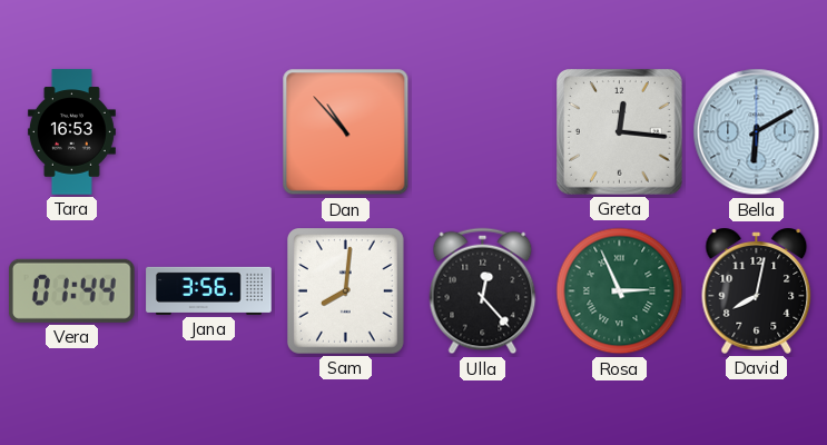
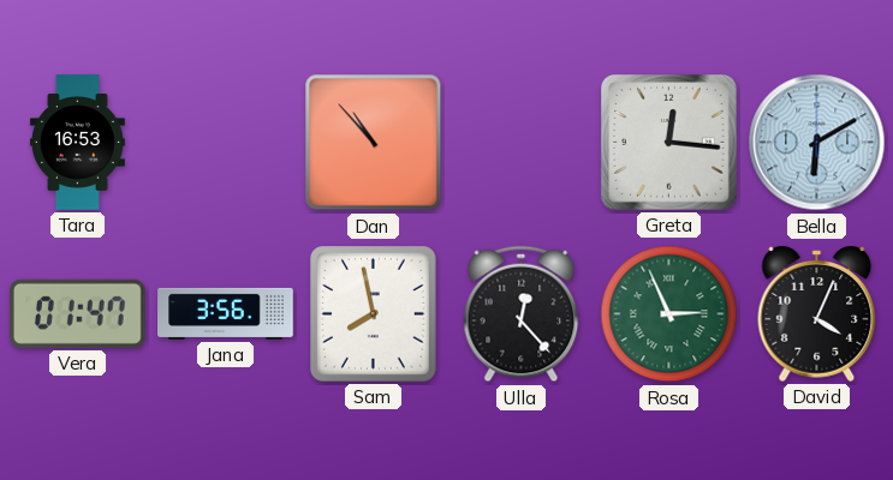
Vera: 01:44 -> 01:47
Sam: 8:01 -> 7:58
David: 8:02 -> 4:04
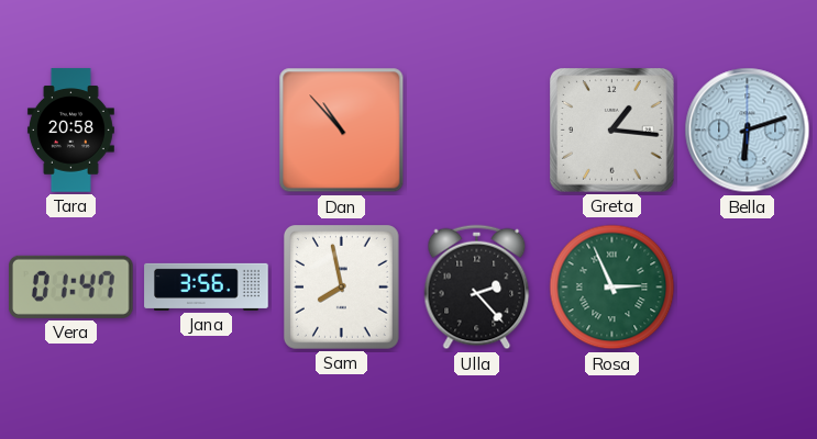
Tara: 16:53 -> 20:58
Greta: 12:16 -> 1:16
Bella: 6:10 -> 6:12
Ulla: 12:23 -> 2:23
David: 4:04 -> none
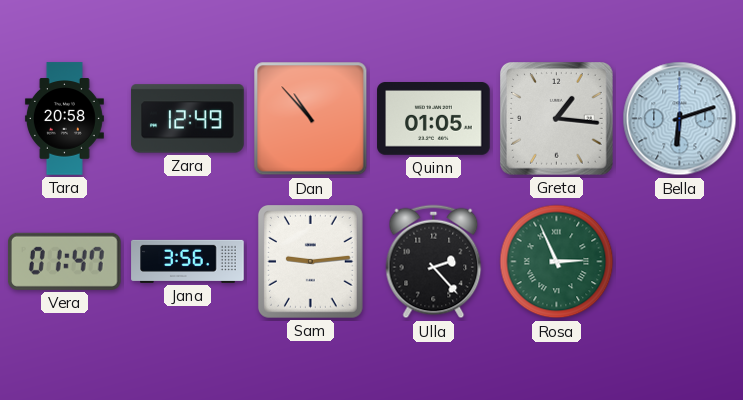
Zara: none -> 12:49
Quinn: none -> 01:05
Sam: 7:58 -> 9:14
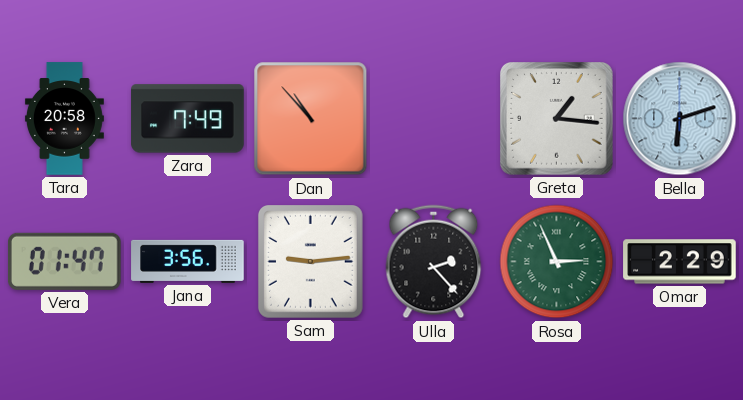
Zara: 12:49 -> 7:49
Quinn: 01:05 -> none
Omar: none -> 2:29
